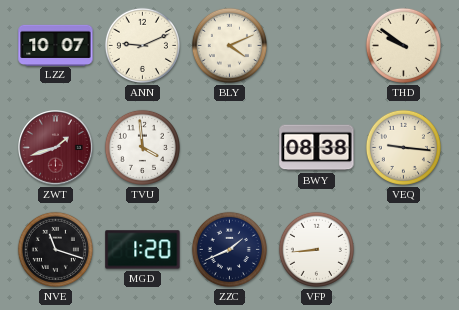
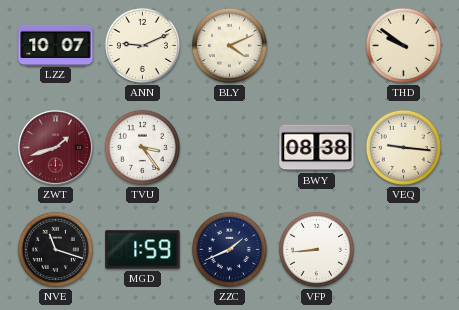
TVU: 3:59 -> 3:24
MGD: 1:20 -> 1:59
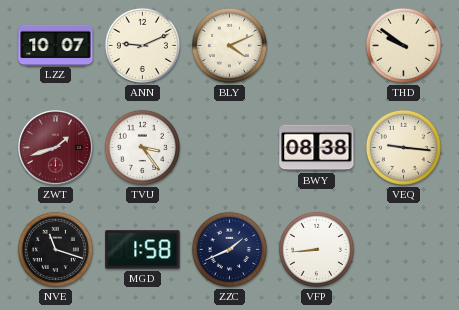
MGD: 1:59 -> 1:58
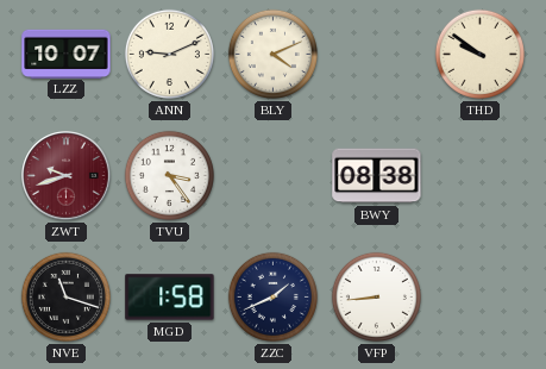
ZWT: 1:42 -> 9:42
VEQ: 9:16 -> none
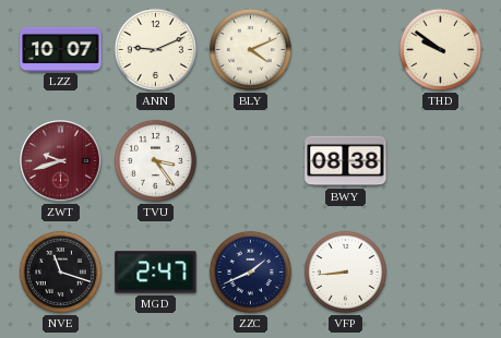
MGD: 1:58 -> 2:47
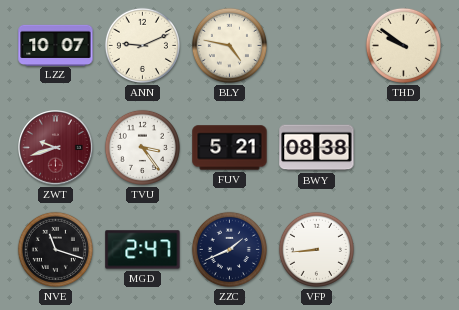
BLY: 4:11 -> 4:47
FUV: none -> 5:21
